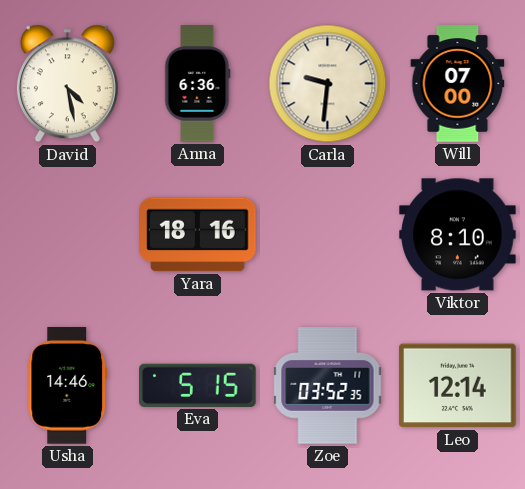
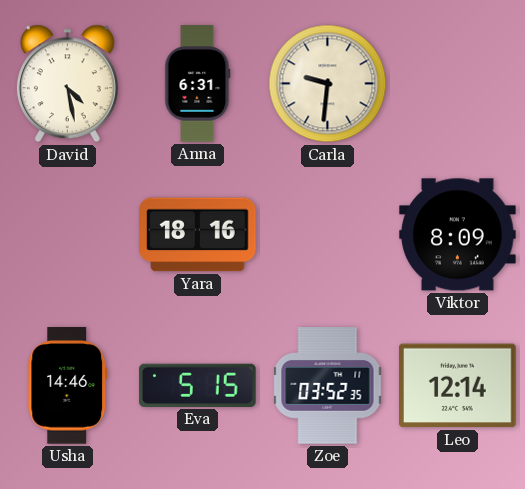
Anna: 6:36 -> 6:31
Will: 07:00 -> none
Viktor: 8:10 -> 8:09
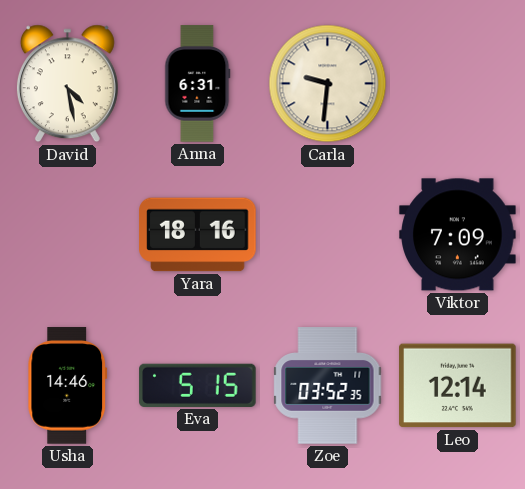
Viktor: 8:09 -> 7:09
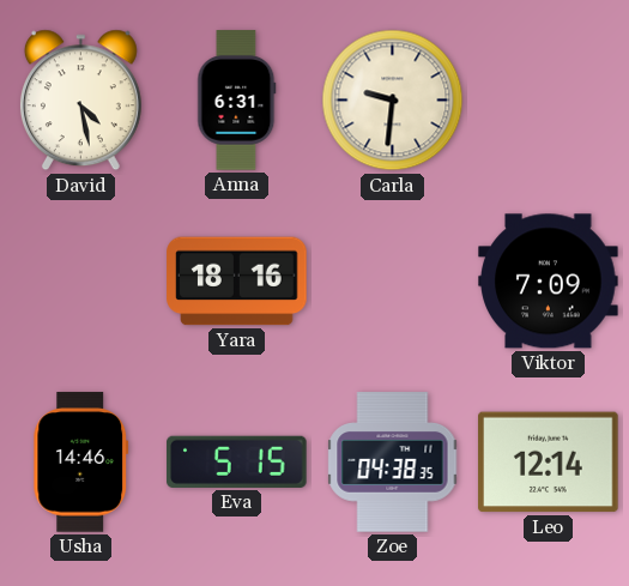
Zoe: 03:52 -> 04:38
